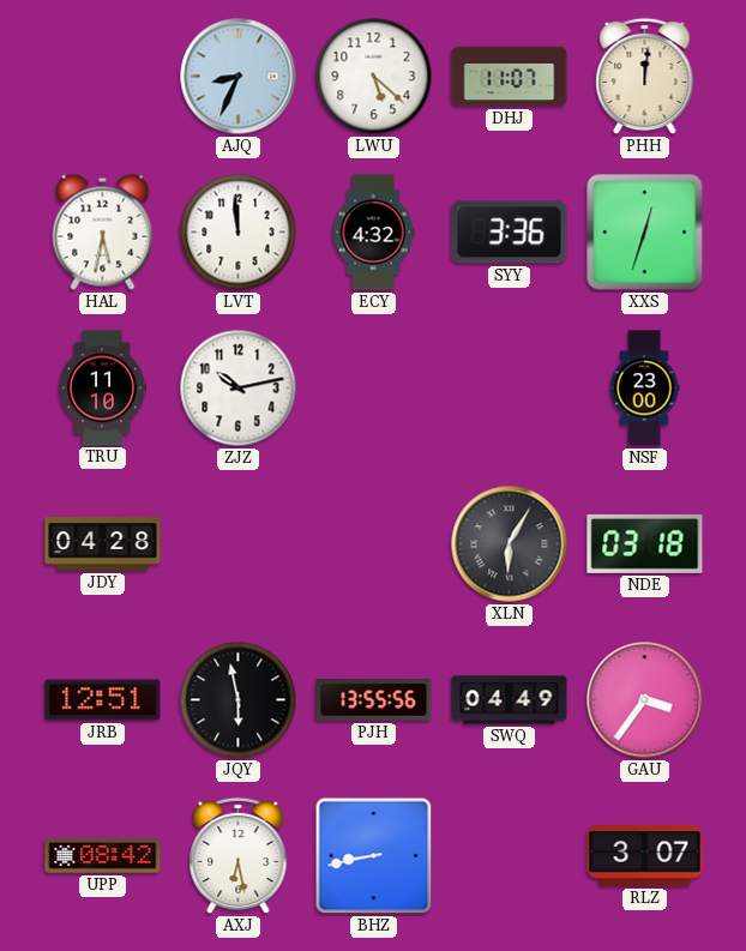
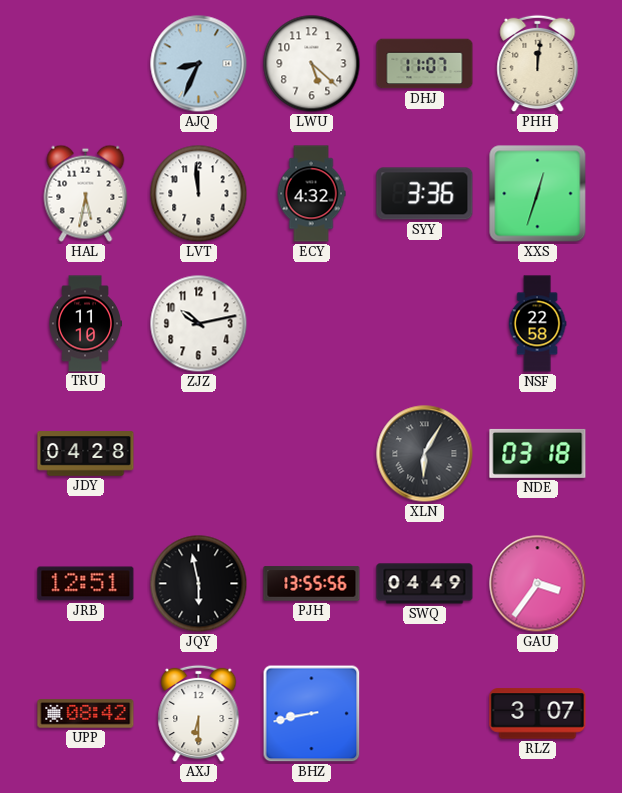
NSF: 23:00 -> 22:58
AXJ: 6:28 -> 6:30
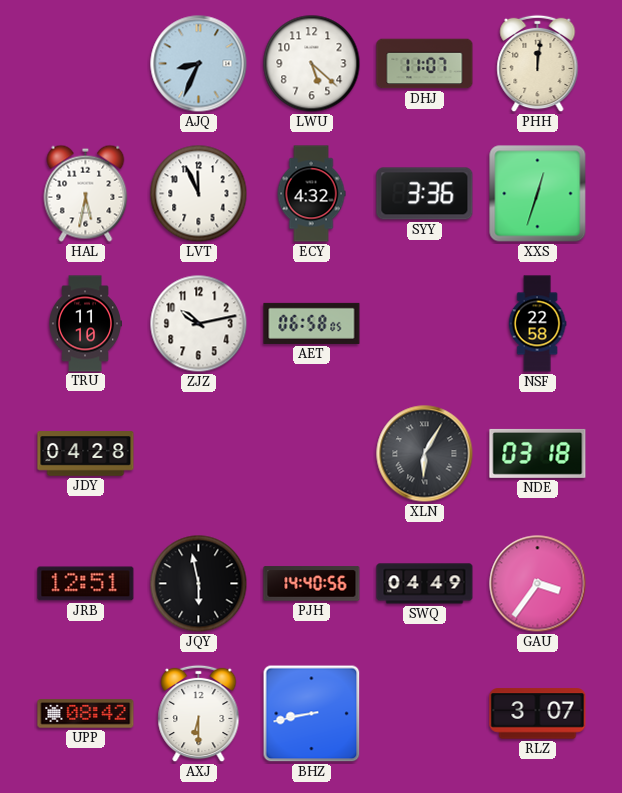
LVT: 11:59 -> 11:56
AET: none -> 06:58
PJH: 13:55 -> 14:40
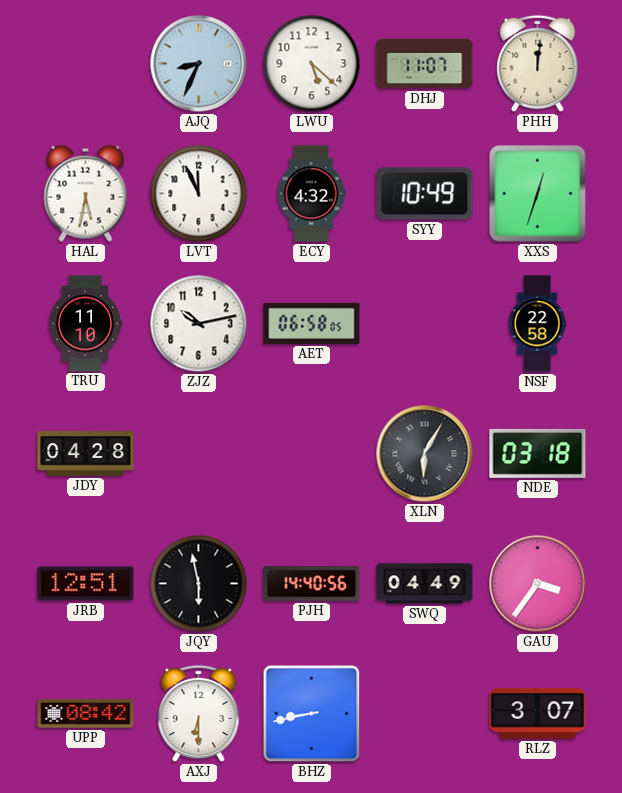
SYY: 3:36 -> 10:49
